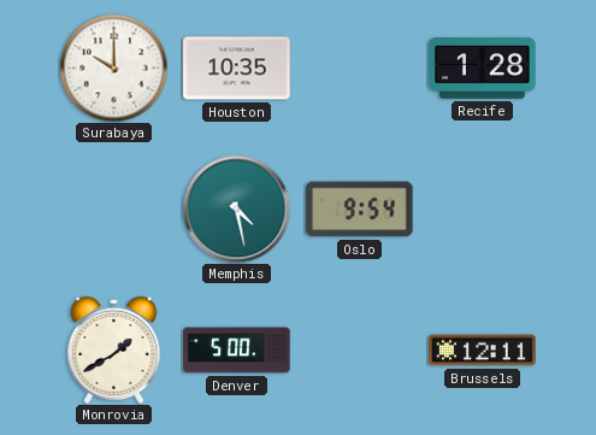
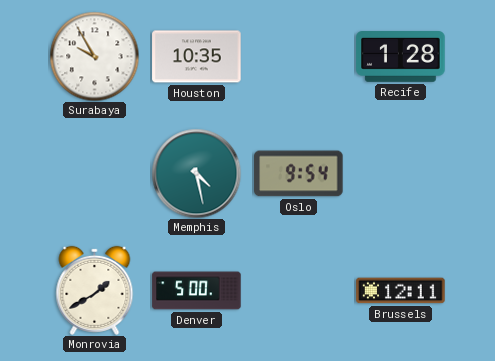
Surabaya: 10:00 -> 9:55
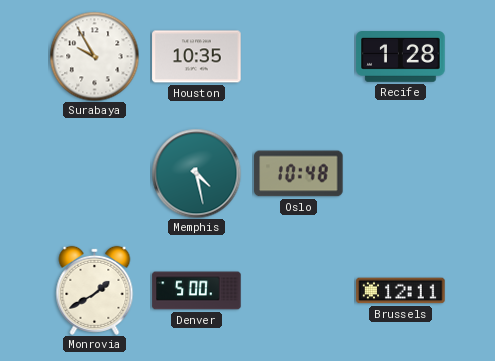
Oslo: 9:54 -> 10:48
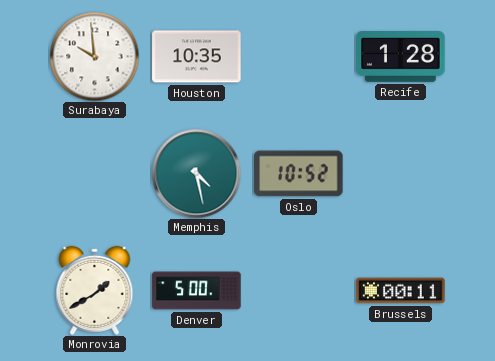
Surabaya: 9:55 -> 9:59
Oslo: 10:48 -> 10:52
Brussels: 12:11 -> 00:11
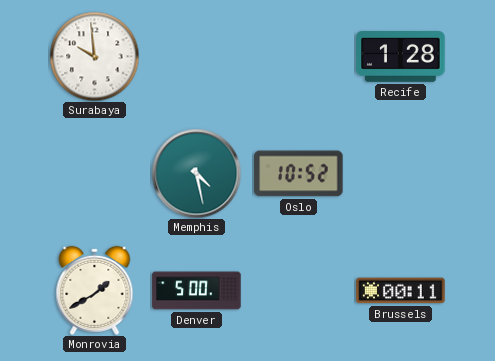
Houston: 10:35 -> none
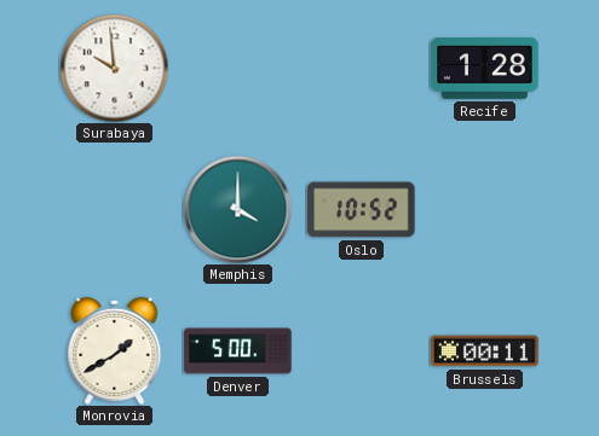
Memphis: 4:28 -> 4:00
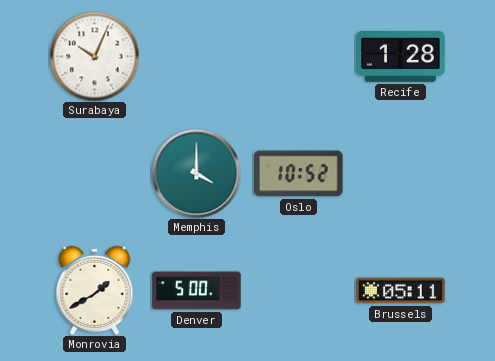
Surabaya: 9:59 -> 10:04
Brussels: 00:11 -> 05:11
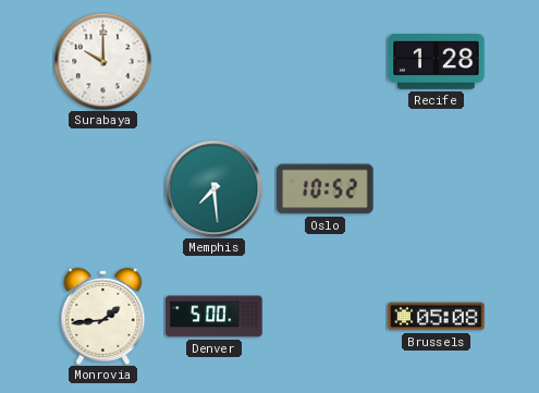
Surabaya: 10:04 -> 10:00
Memphis: 4:00 -> 7:29
Monrovia: 1:40 -> 1:44
Brussels: 05:11 -> 05:08
